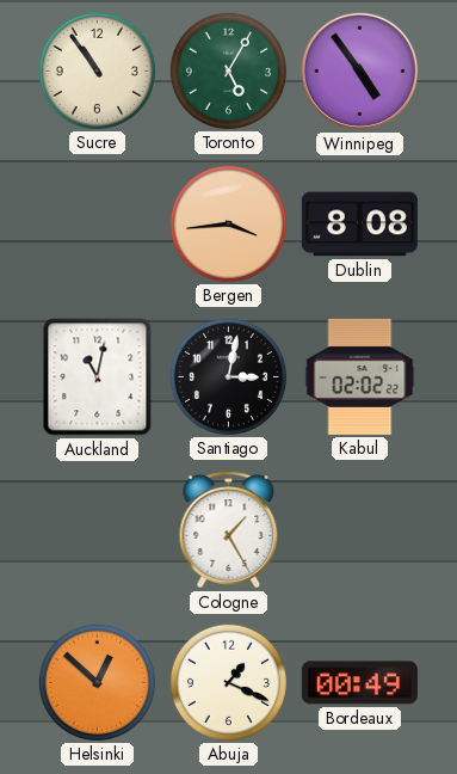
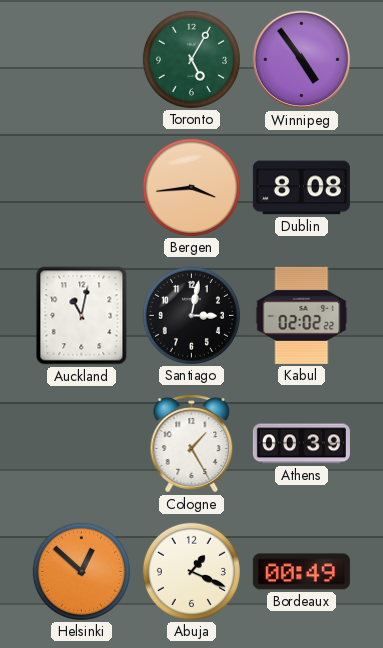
Sucre: 10:54 -> none
Athens: none -> 00:39
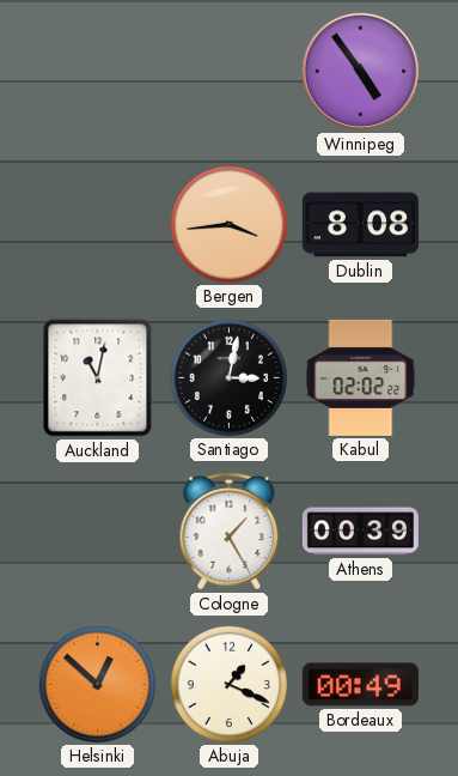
Toronto: 5:05 -> none
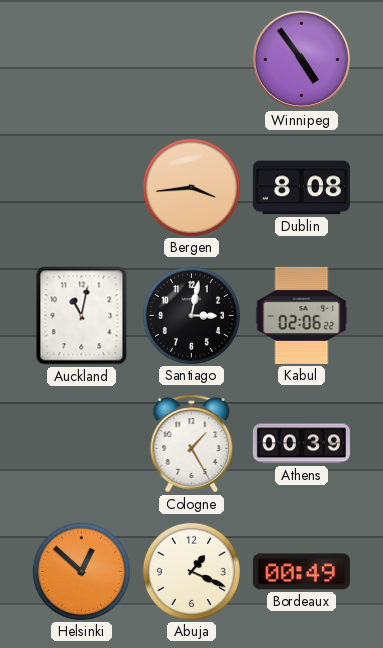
Kabul: 02:02 -> 02:06
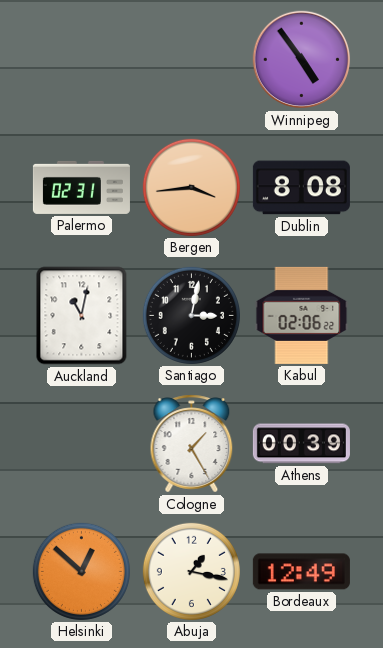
Palermo: none -> 02:31
Abuja: 1:19 -> 1:17
Bordeaux: 00:49 -> 12:49
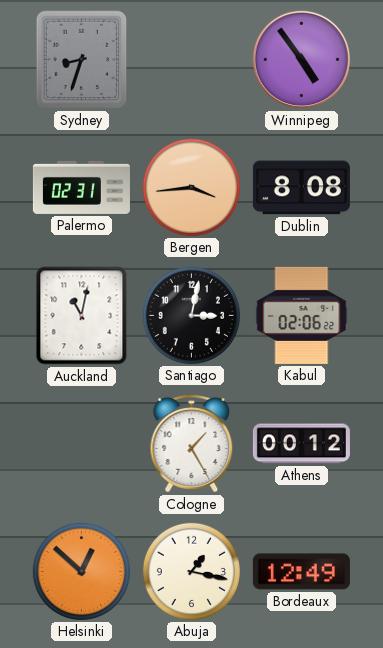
Sydney: none -> 8:33
Athens: 00:39 -> 00:12
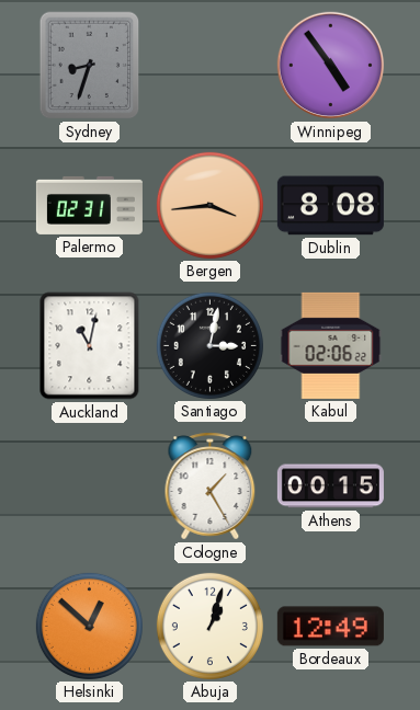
Athens: 00:12 -> 00:15
Abuja: 1:17 -> 1:03
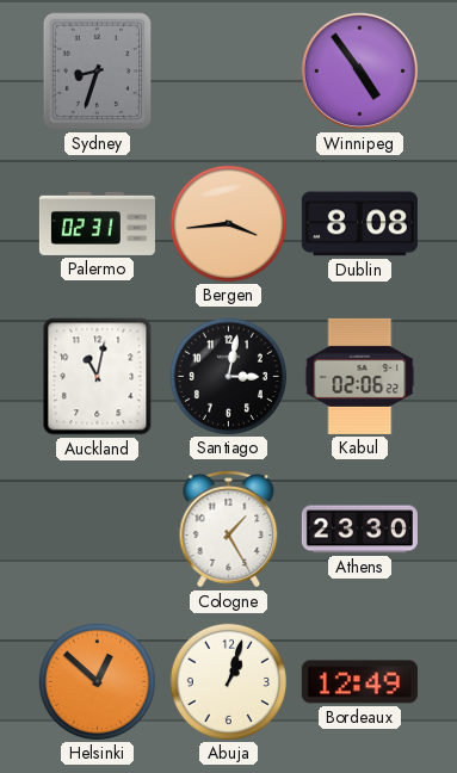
Athens: 00:15 -> 23:30
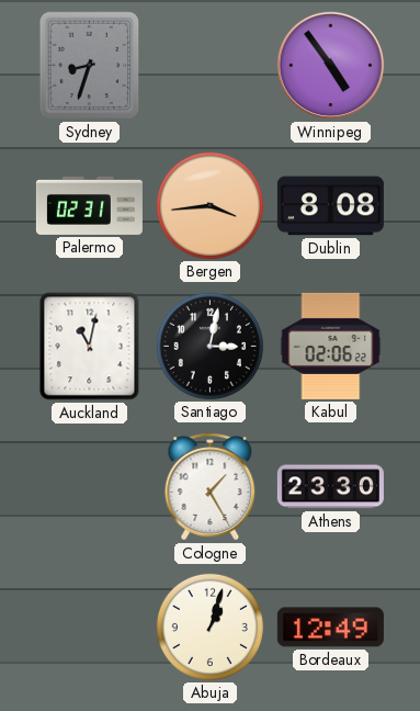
Helsinki: 12:52 -> none
